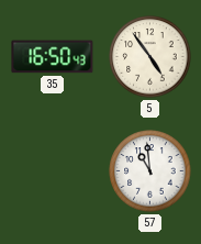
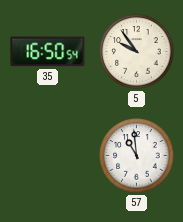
35: 16:50:43 -> 16:50:54
5: 4:54 -> 9:54
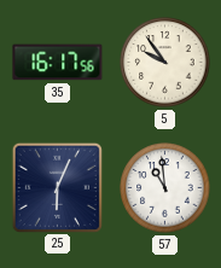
35: 16:50 -> 16:17
25: none -> 6:04
